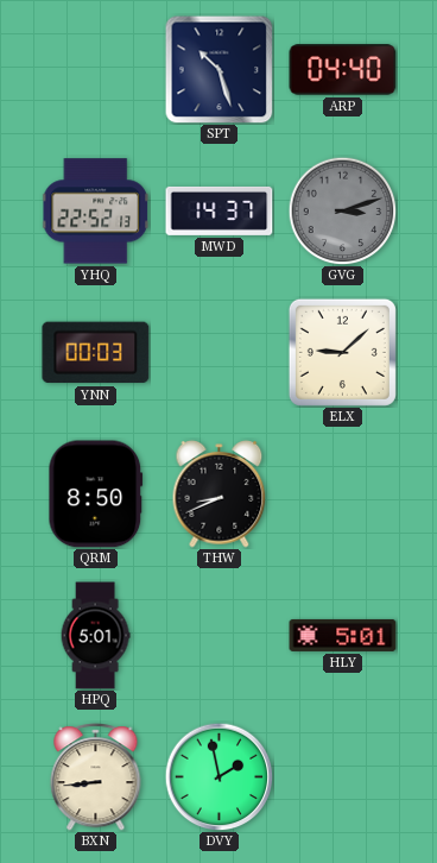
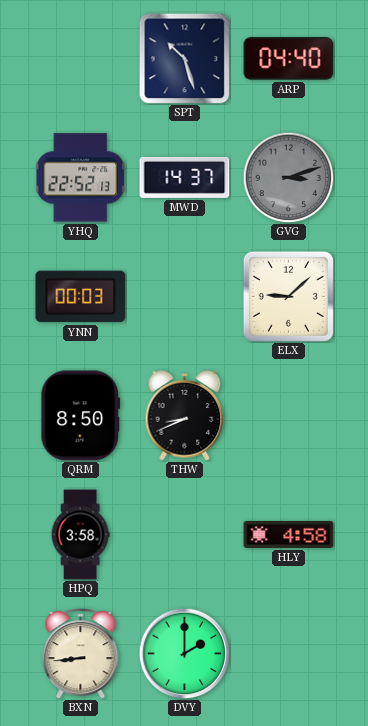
HPQ: 5:01 -> 3:58
HLY: 5:01 -> 4:58
DVY: 1:58 -> 2:00
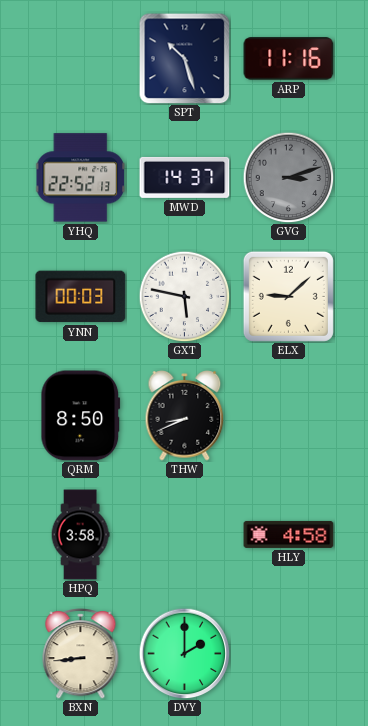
ARP: 04:40 -> 11:16
GXT: none -> 5:47
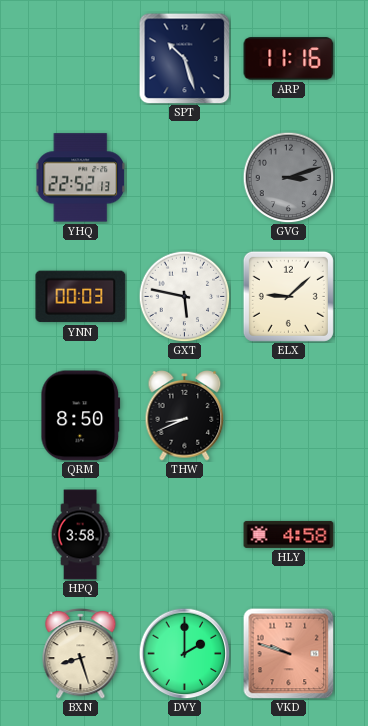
MWD: 14:37 -> none
BXN: 8:44 -> 8:27
VKD: none -> 9:48
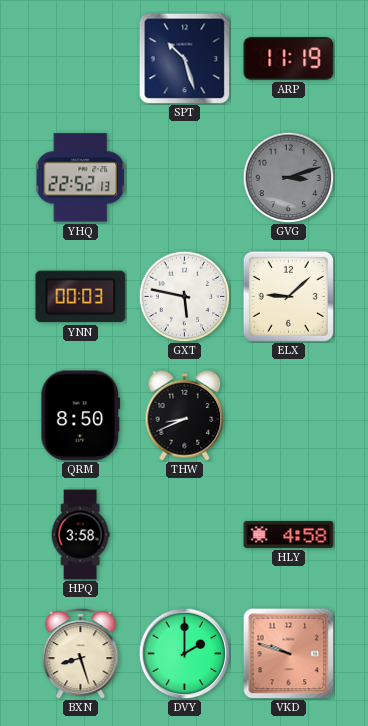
ARP: 11:16 -> 11:19
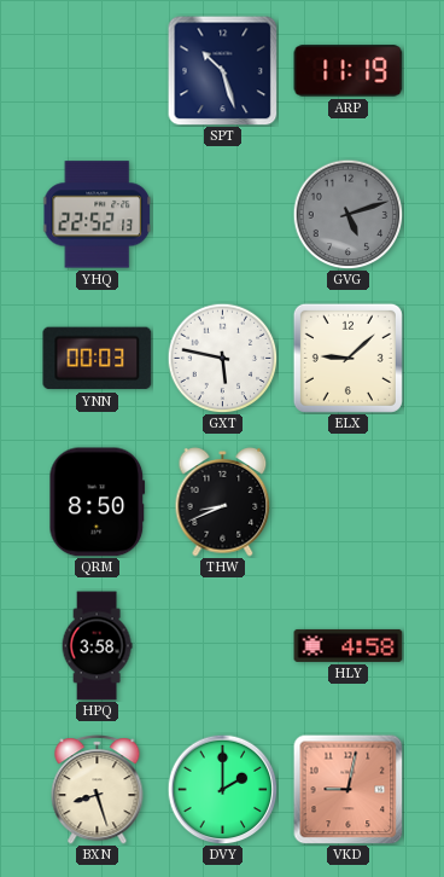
GVG: 3:12 -> 5:12
VKD: 9:48 -> 9:02
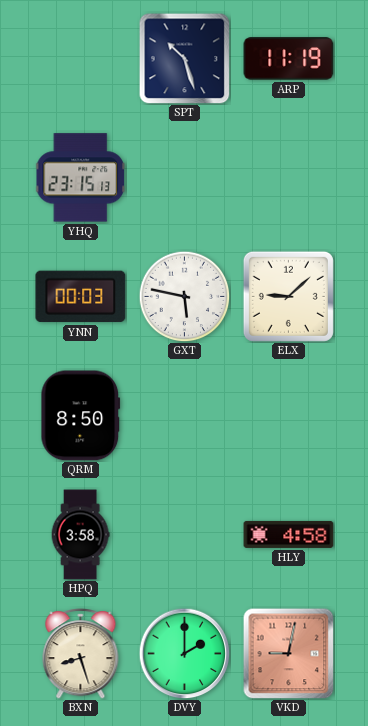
YHQ: 22:52 -> 23:15
GVG: 5:12 -> none
THW: 8:41 -> none
